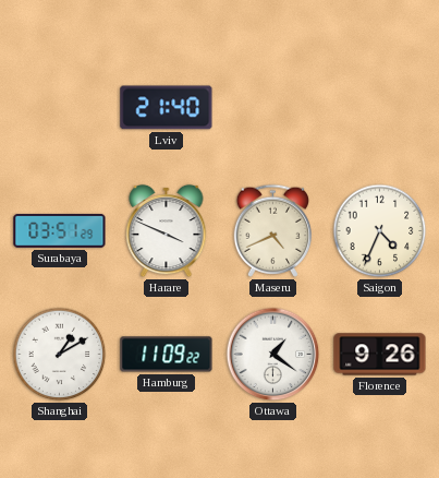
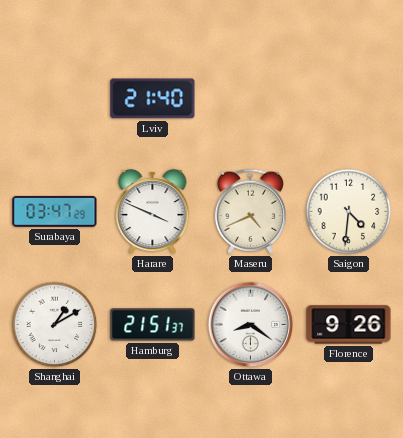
Surabaya: 03:51 -> 03:47
Saigon: 4:34 -> 4:31
Hamburg: 11:09 -> 21:51
Ottawa: 1:21 -> 8:21
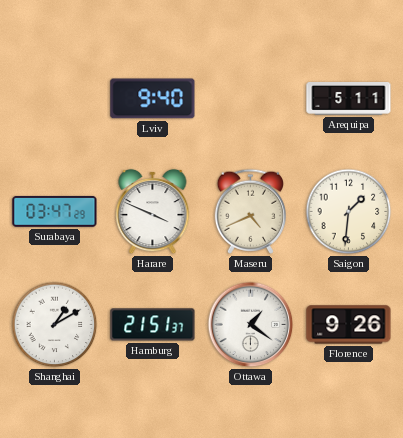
Lviv: 21:40 -> 9:40
Arequipa: none -> 5:11
Saigon: 4:31 -> 1:31
Ottawa: 8:21 -> 1:21
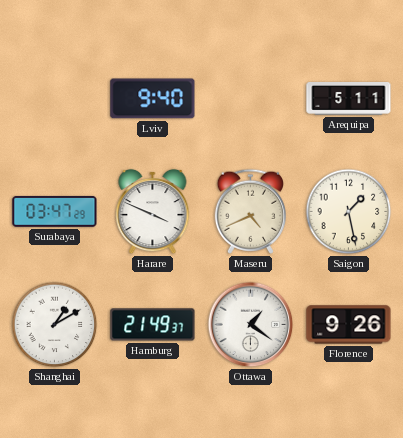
Saigon: 1:31 -> 1:28
Hamburg: 21:51 -> 21:49
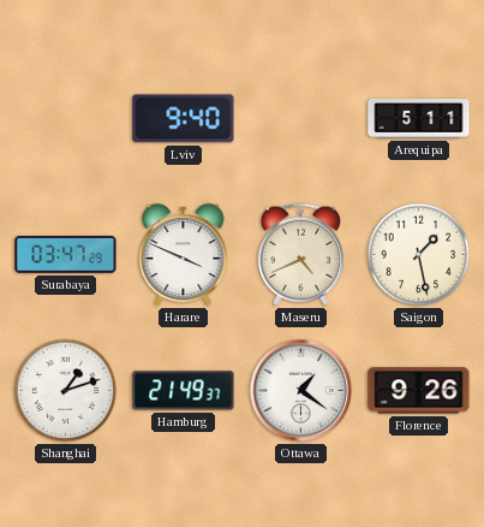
Shanghai: 1:10 -> 1:12
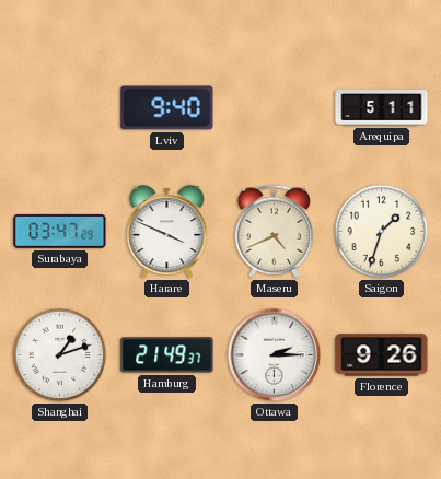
Saigon: 1:28 -> 1:33
Ottawa: 1:21 -> 2:15
